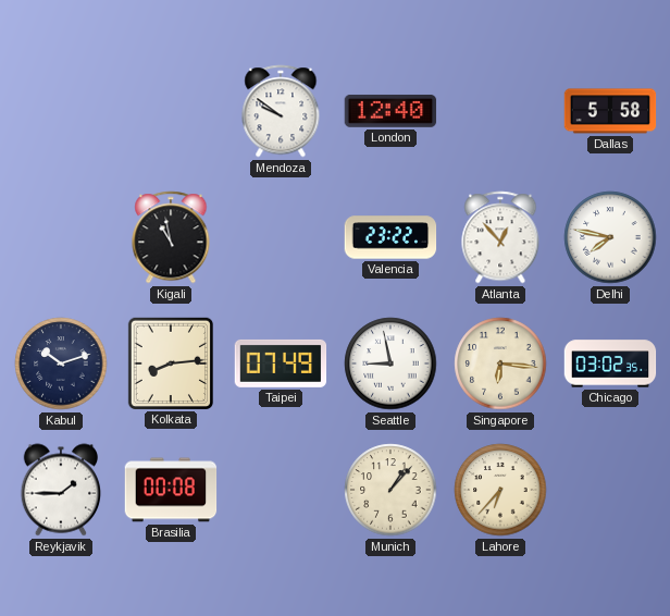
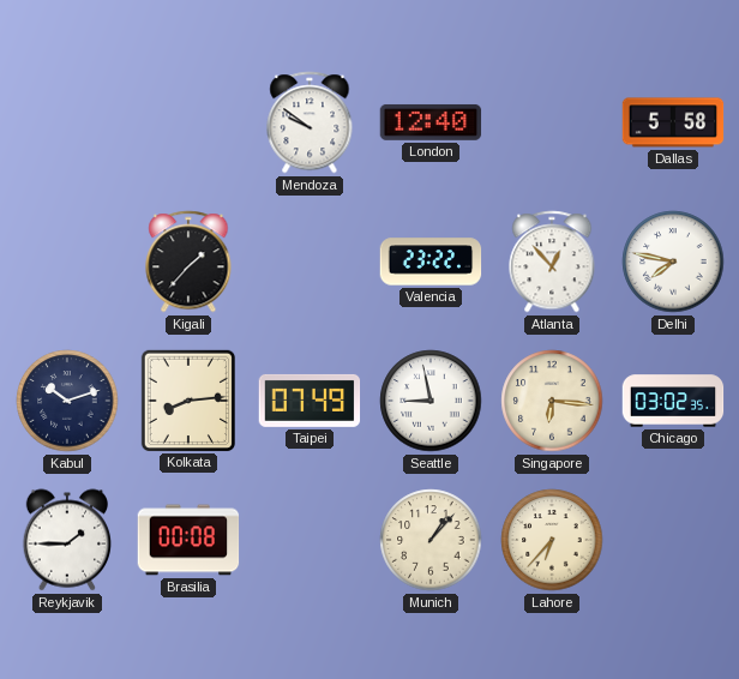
Kigali: 10:58 -> 1:37
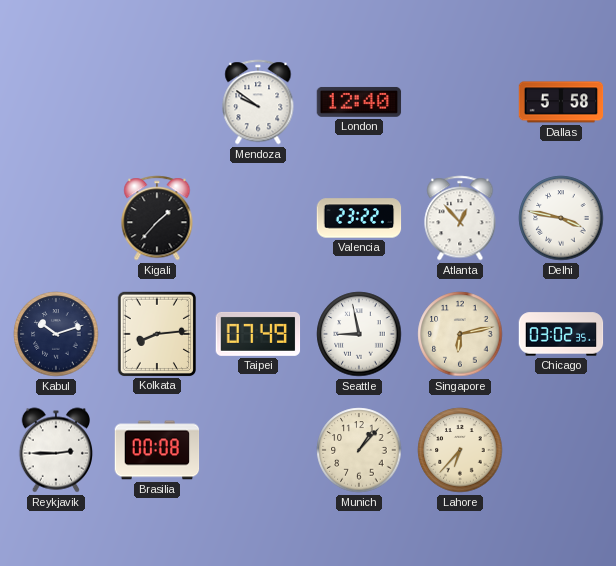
Delhi: 7:47 -> 3:47
Singapore: 6:16 -> 6:13
Reykjavik: 1:45 -> 2:45
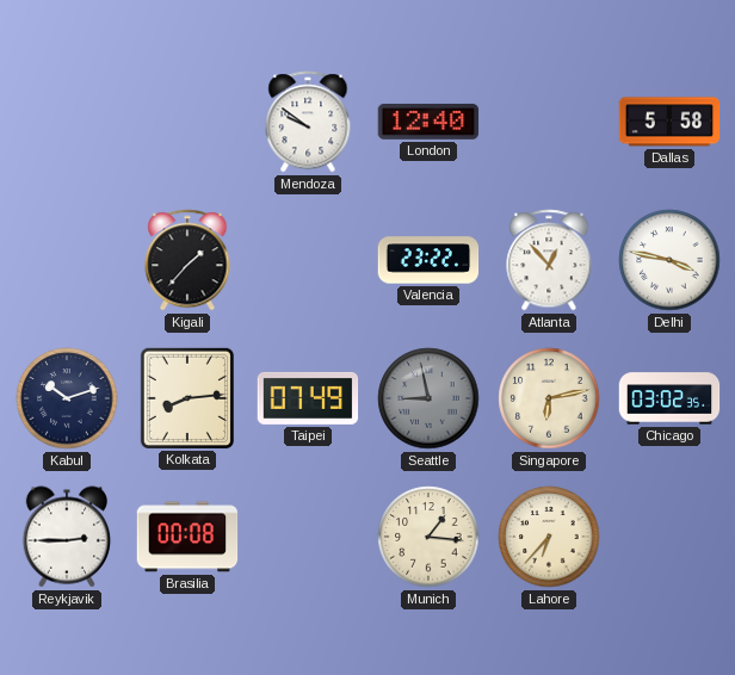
Seattle dial: white -> grey
Munich: 1:07 -> 1:16
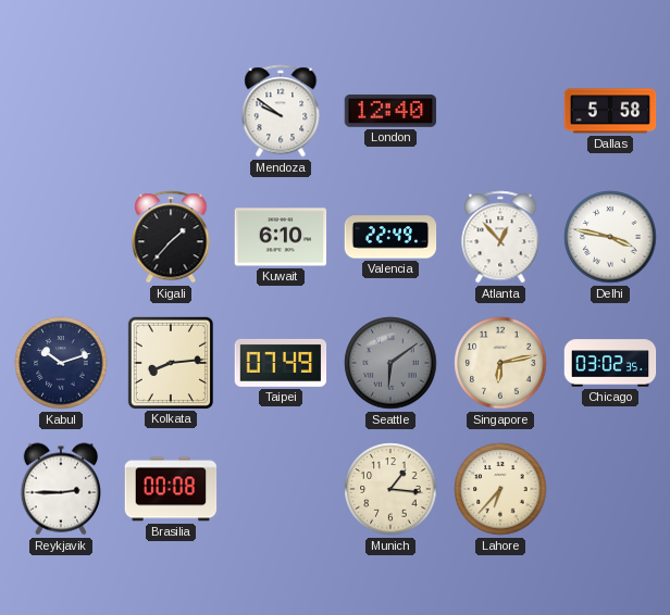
Kuwait: none -> 6:10
Valencia: 23:22 -> 22:49
Seattle: 8:58 -> 6:09
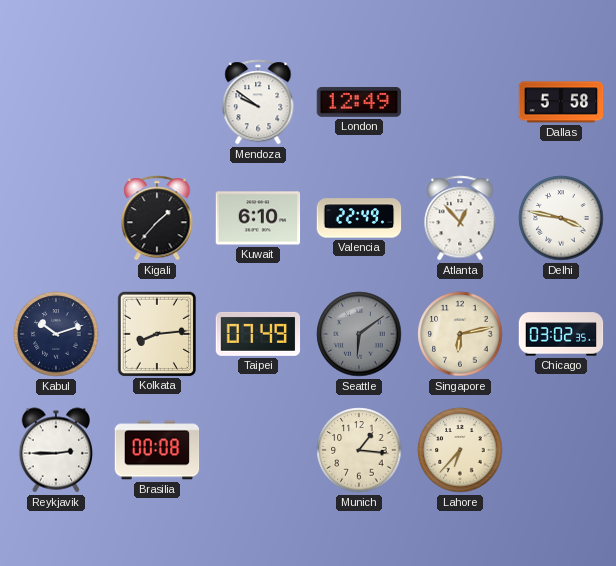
London: 12:40 -> 12:49
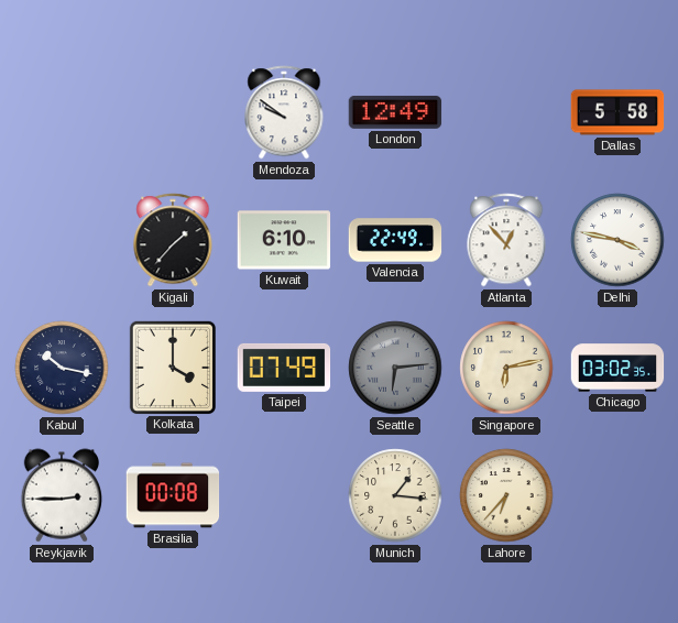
Kabul: 10:12 -> 10:17
Kolkata: 8:14 -> 4:00
Seattle: 6:09 -> 6:14
